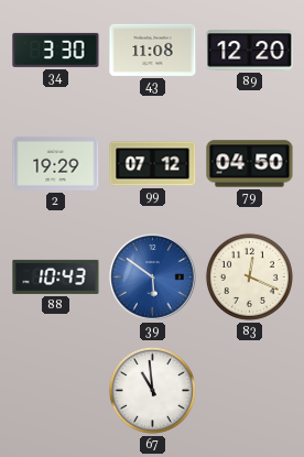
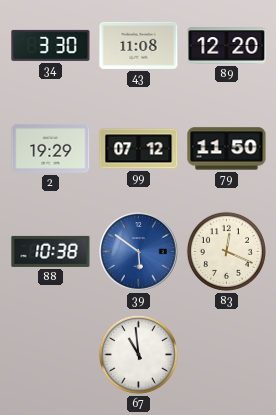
79: 04:50 -> 11:50
88: 10:43 -> 10:38
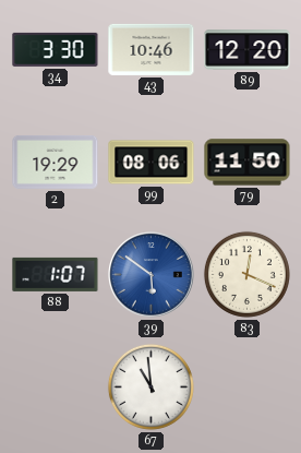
43: 11:08 -> 10:46
99: 07:12 -> 08:06
88: 10:38 -> 1:07
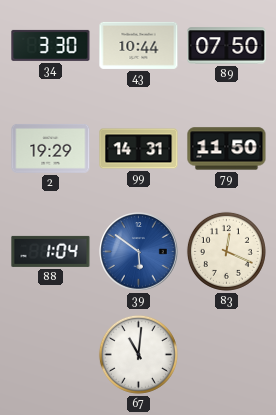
43: 10:46 -> 10:44
89: 12:20 -> 07:50
99: 08:06 -> 14:31
88: 1:07 -> 1:04
67: 10:59 -> 11:01
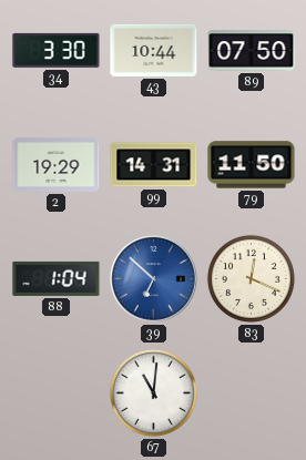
39: 5:51 -> 6:52
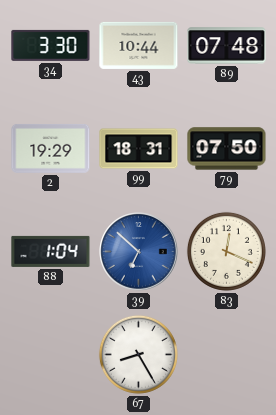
89: 07:50 -> 07:48
99: 14:31 -> 18:31
79: 11:50 -> 07:50
67: 11:01 -> 8:25
